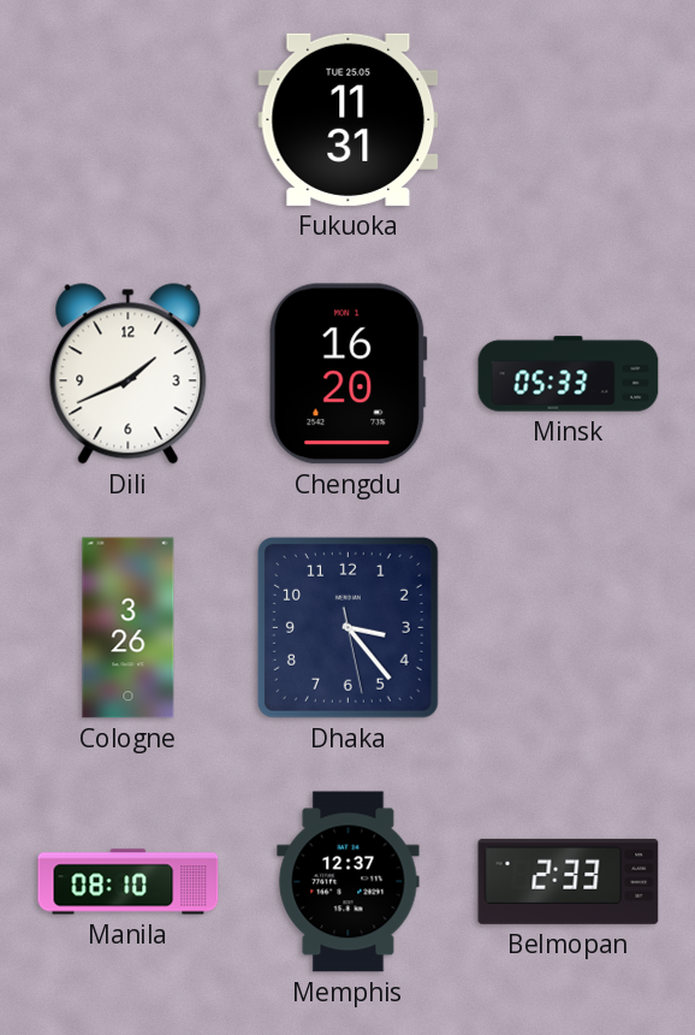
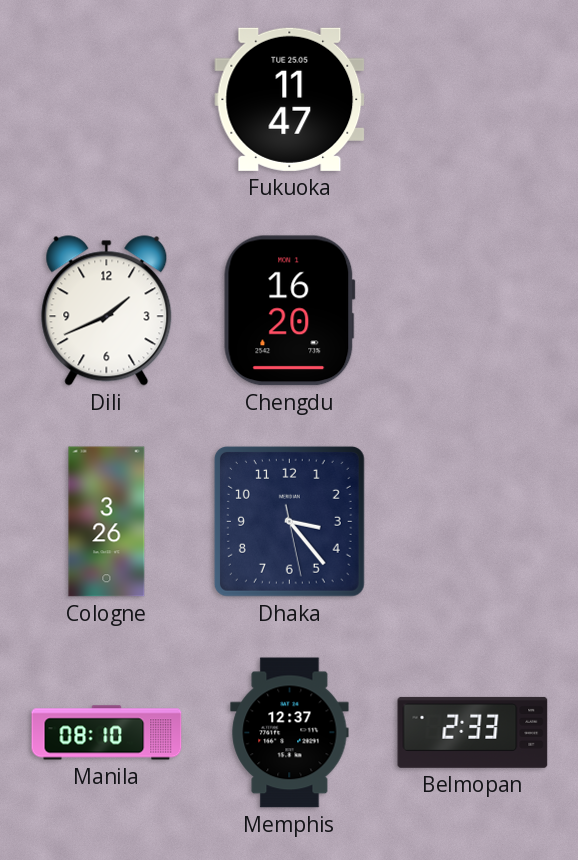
Fukuoka: 11:31 -> 11:47
Minsk: 05:33 -> none
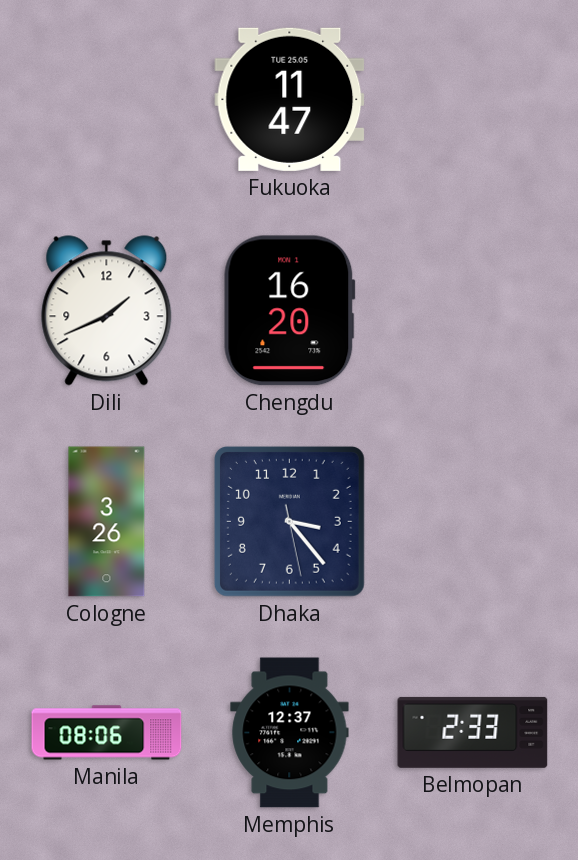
Manila: 08:10 -> 08:06
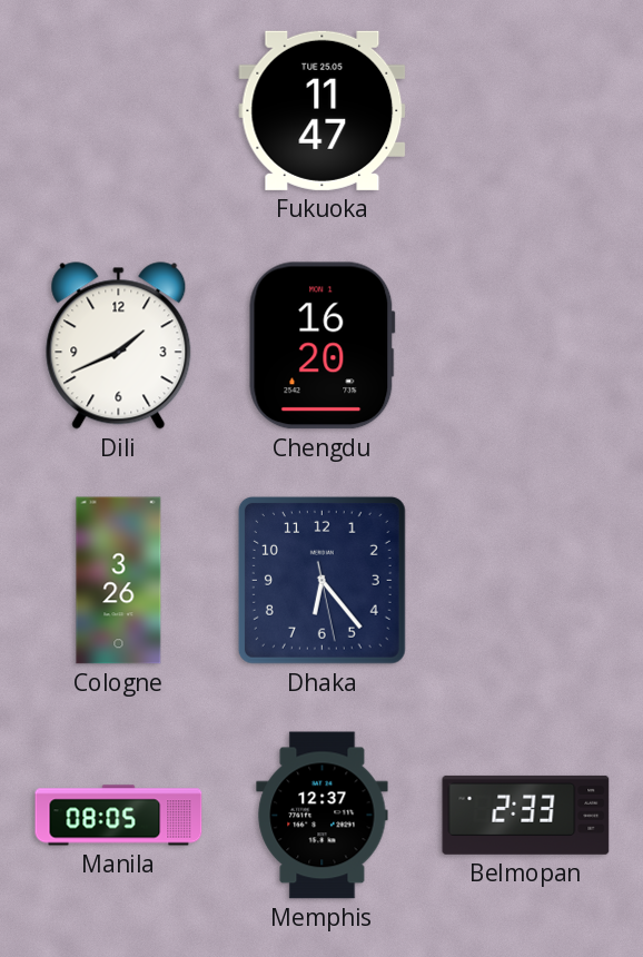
Dhaka: 3:23 -> 6:23
Manila: 08:06 -> 08:05
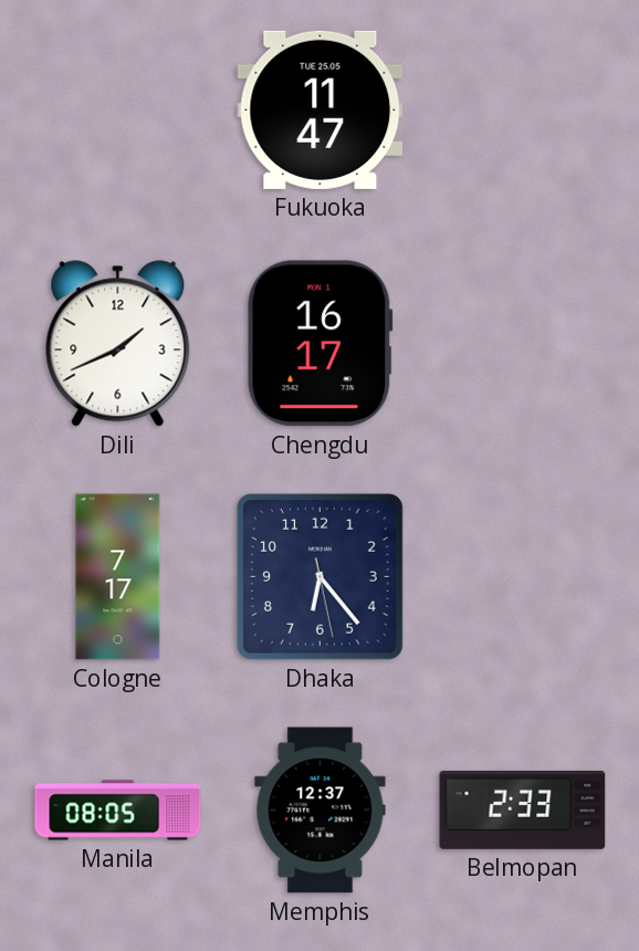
Chengdu: 16:20 -> 16:17
Cologne: 3:26 -> 7:17
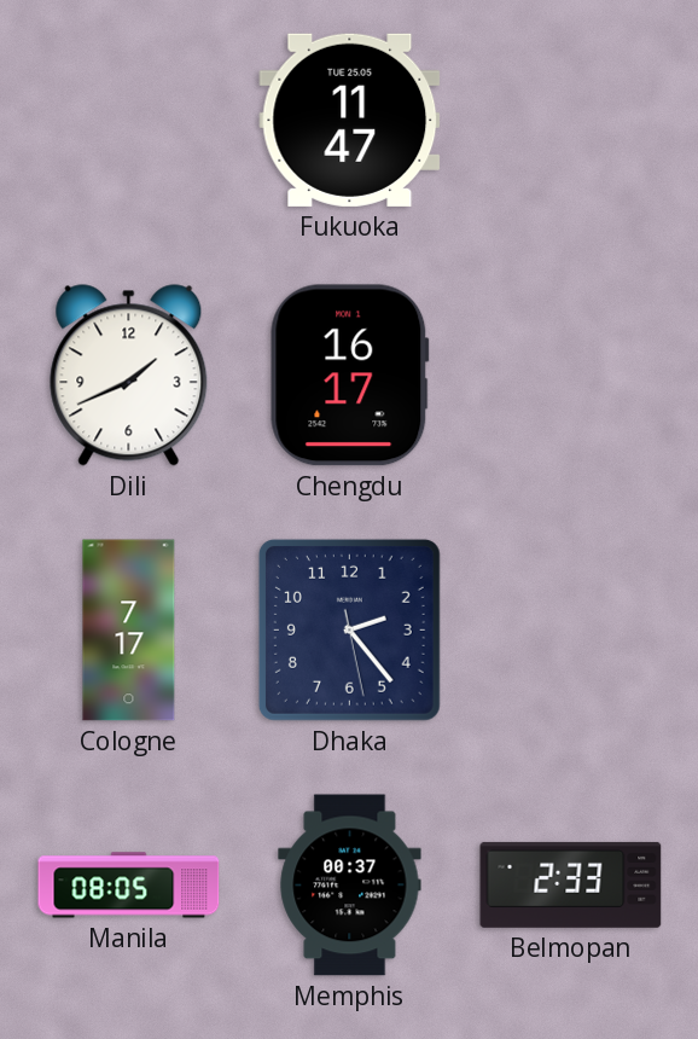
Dhaka: 6:23 -> 2:23
Memphis: 12:37 -> 00:37
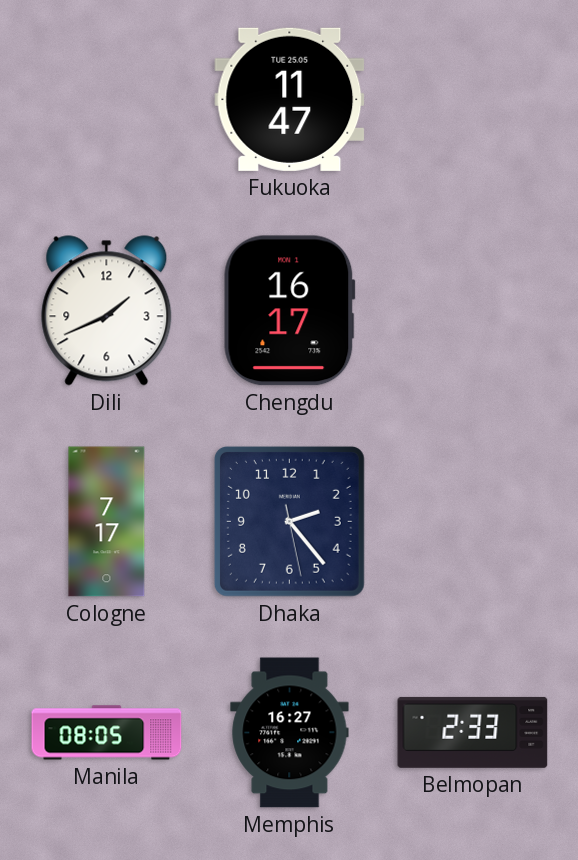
Memphis: 00:37 -> 16:27
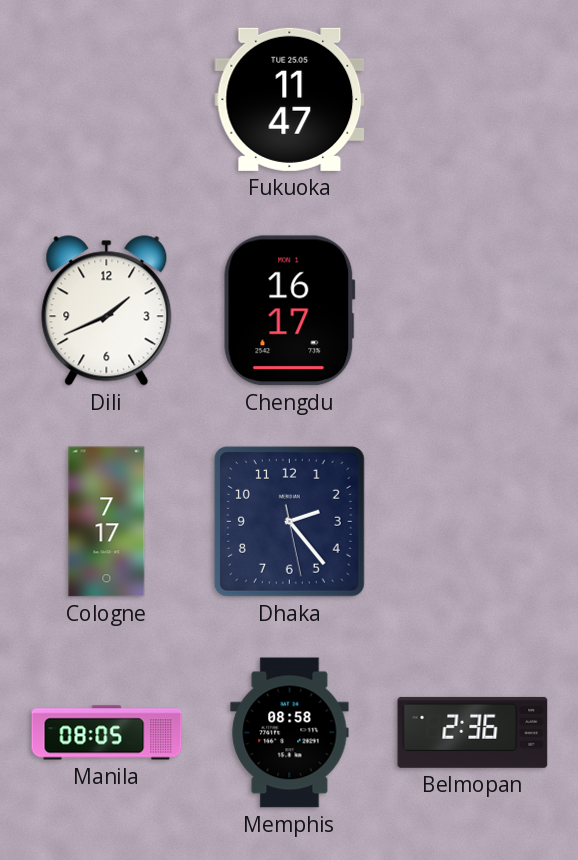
Memphis: 16:27 -> 08:58
Belmopan: 2:33 -> 2:36
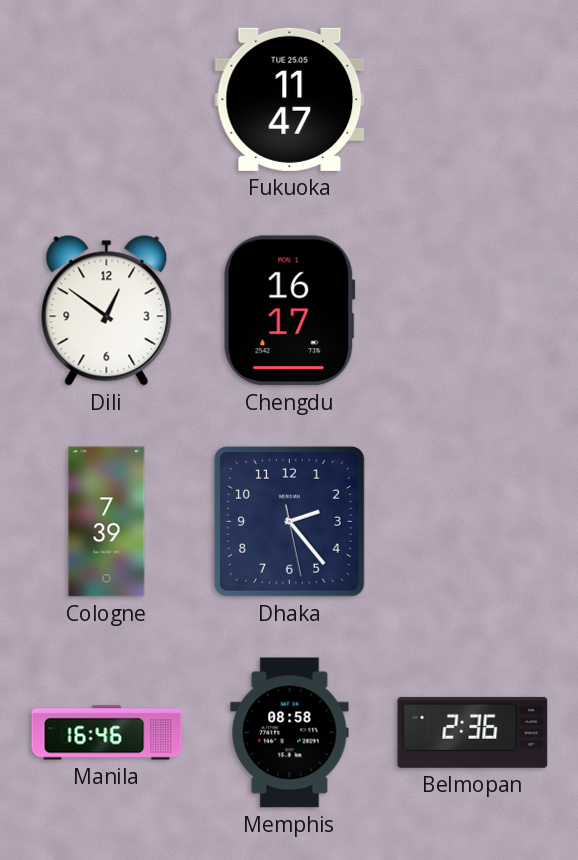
Dili: 1:41 -> 12:51
Cologne: 7:17 -> 7:39
Manila: 08:05 -> 16:46
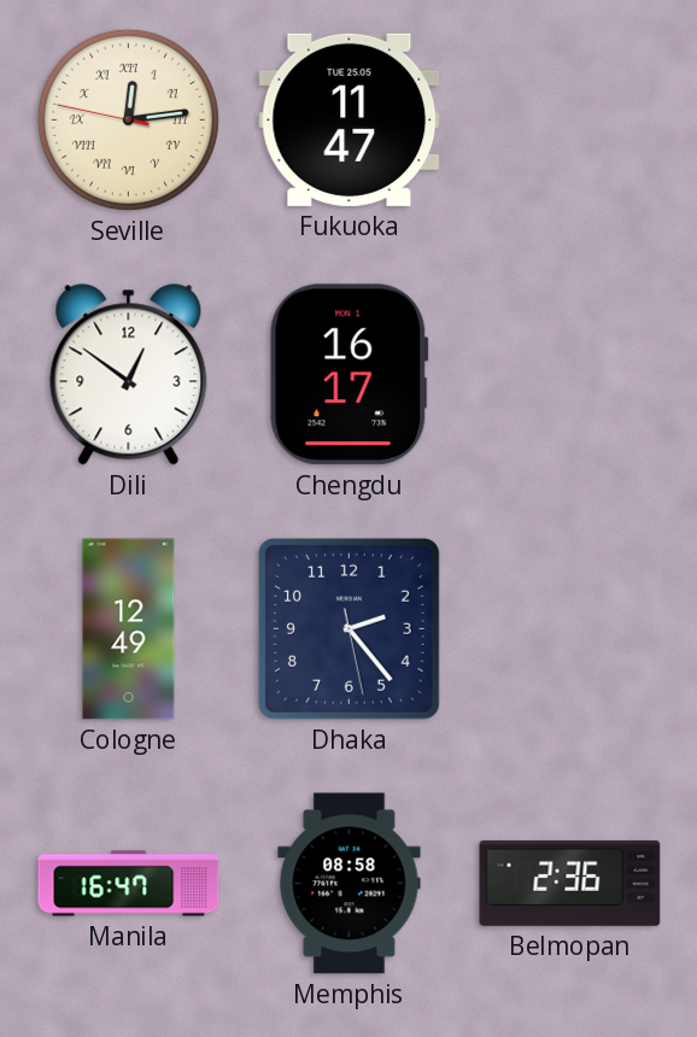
Seville: none -> 12:13
Cologne: 7:39 -> 12:49
Manila: 16:46 -> 16:47
